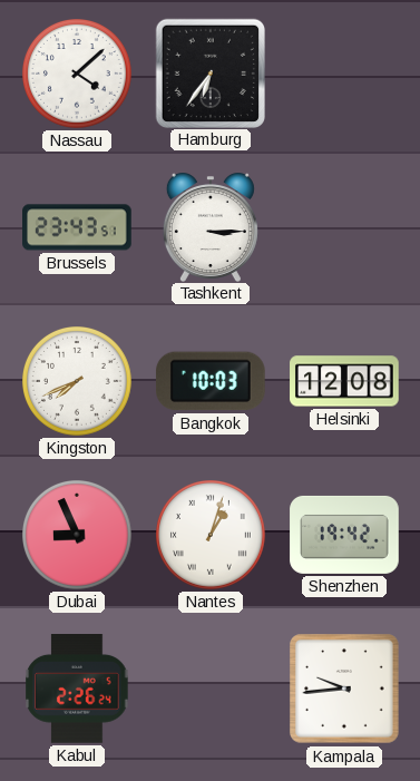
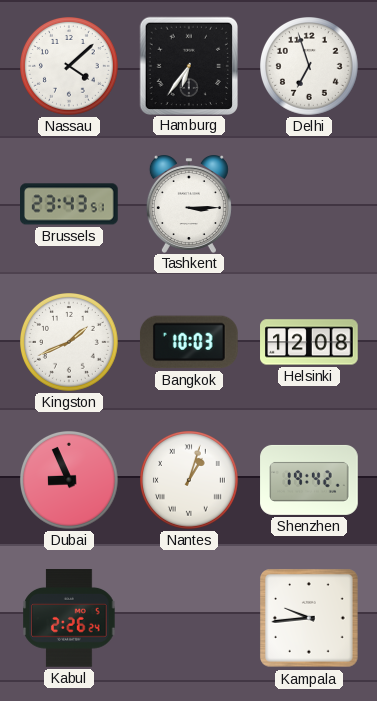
Delhi: none -> 6:57
Kingston: 7:41 -> 1:41
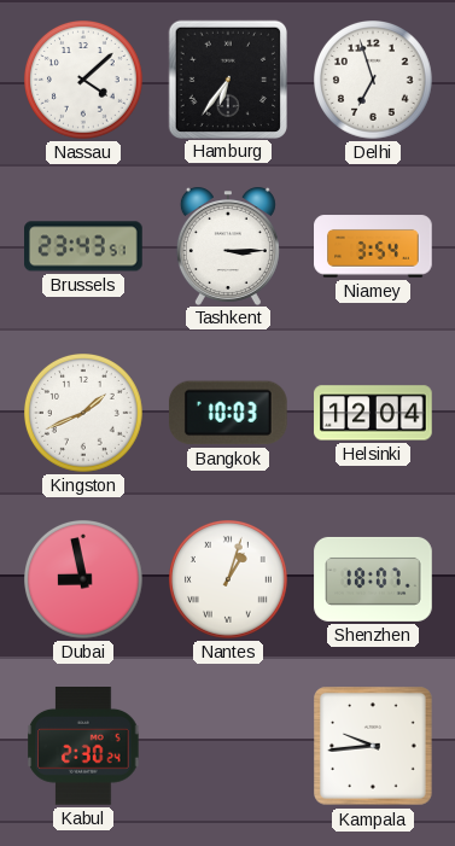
Niamey: none -> 3:54
Helsinki: 12:08 -> 12:04
Dubai: 8:56 -> 8:58
Shenzhen: 19:42 -> 18:07
Kabul: 2:26 -> 2:30
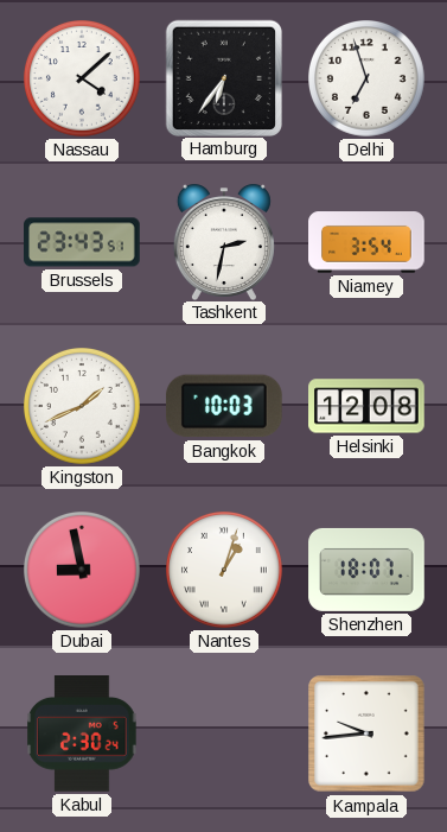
Tashkent: 3:15 -> 2:32
Helsinki: 12:04 -> 12:08
